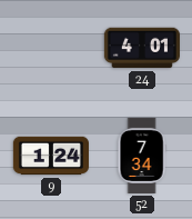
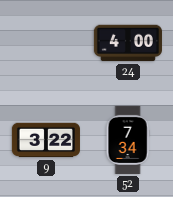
24: 4:01 -> 4:00
9: 1:24 -> 3:22
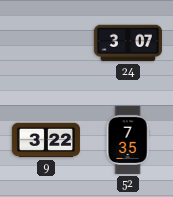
24: 4:00 -> 3:07
52: 7:34 -> 7:35
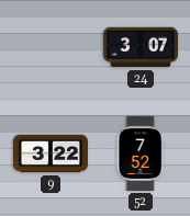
52: 7:35 -> 7:52
